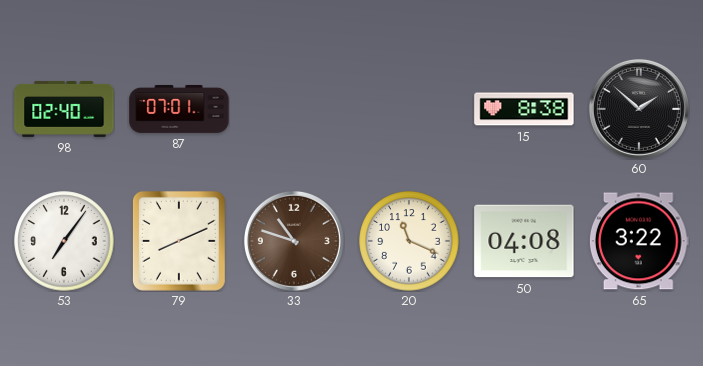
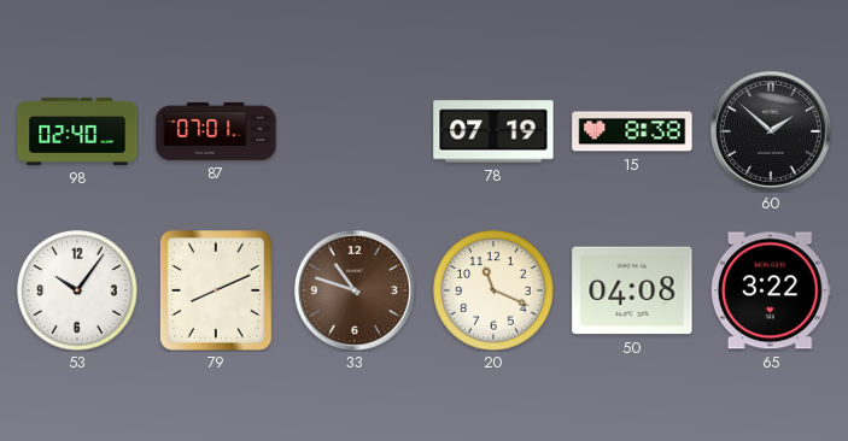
78: none -> 07:19
53: 7:06 -> 10:06
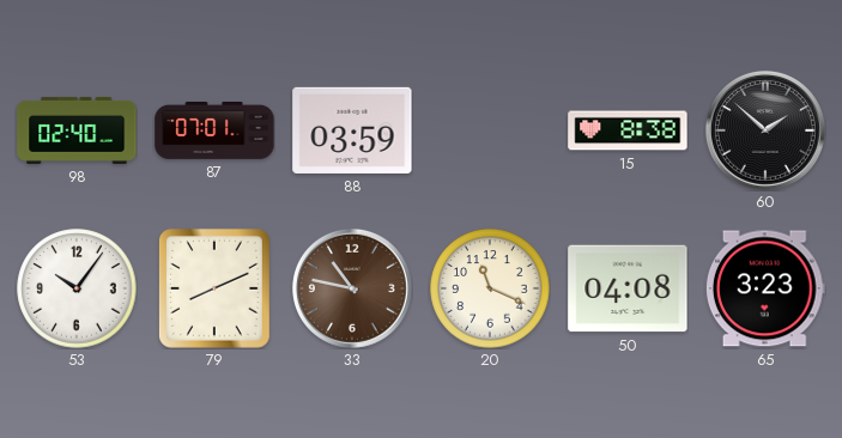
88: none -> 03:59
78: 07:19 -> none
33: 10:48 -> 10:47
65: 3:22 -> 3:23
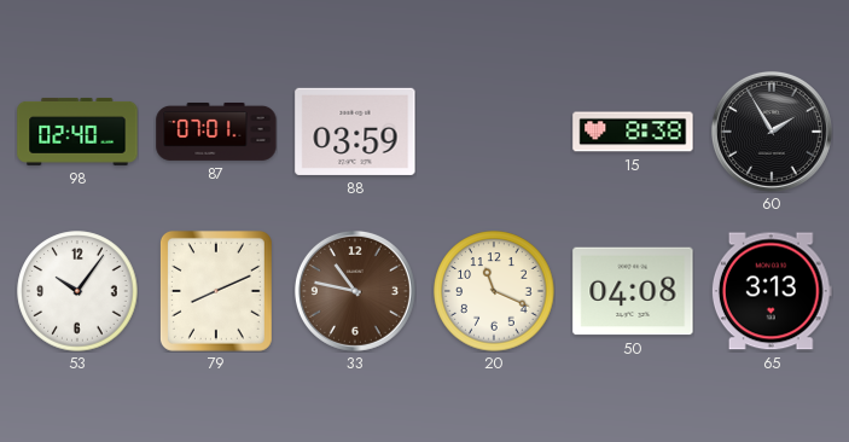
60: 1:52 -> 1:55
65: 3:23 -> 3:13
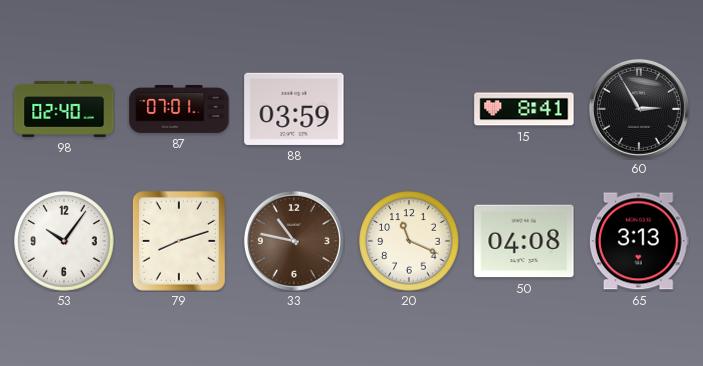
15: 8:38 -> 8:41
60: 1:55 -> 2:55
79: 8:11 -> 8:12
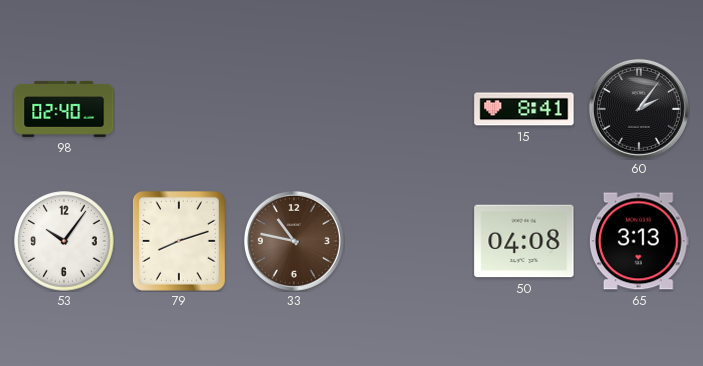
87: 07:01 -> none
88: 03:59 -> none
60: 2:55 -> 2:06
20: 11:19 -> none
